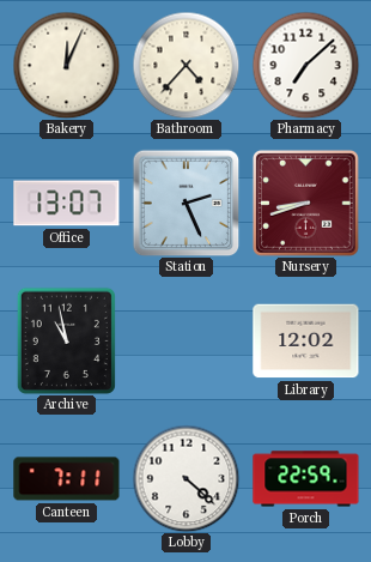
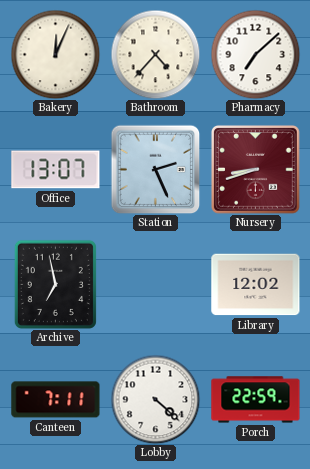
Archive: 10:58 -> 6:58
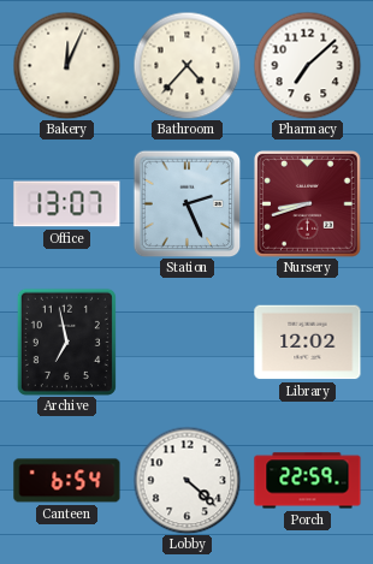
Canteen: 7:11 -> 6:54
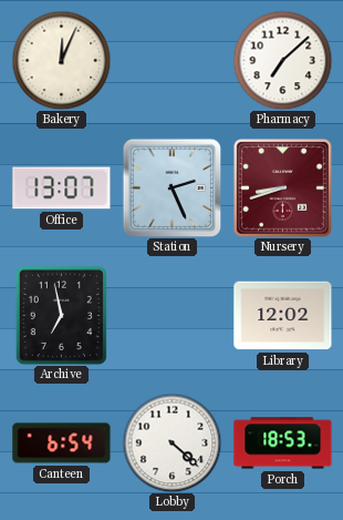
Bathroom: 4:37 -> none
Porch: 22:59 -> 18:53
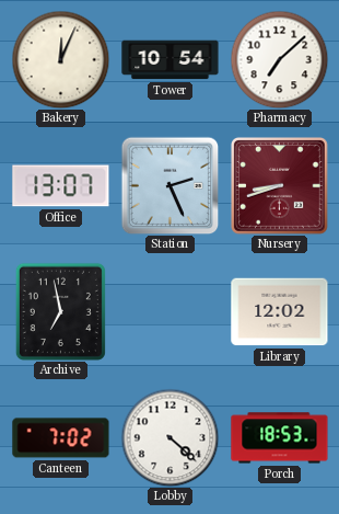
Tower: none -> 10:54
Canteen: 6:54 -> 7:02
